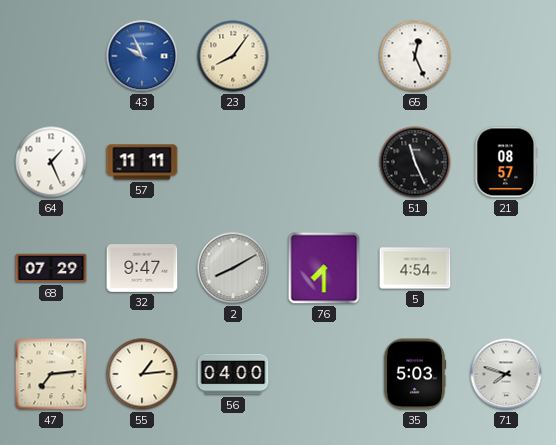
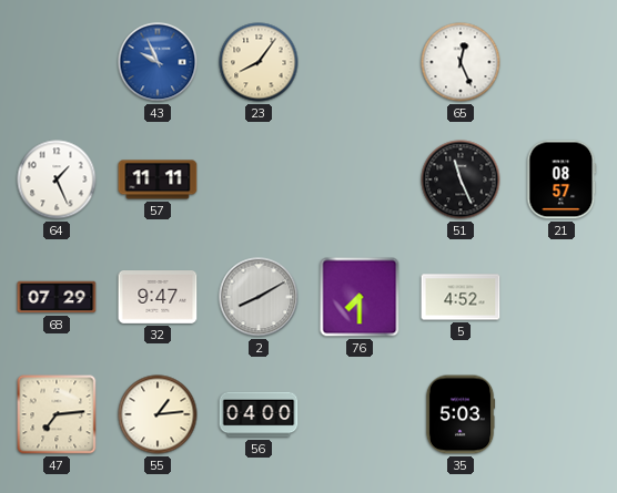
5: 4:54 -> 4:52
71: 7:48 -> none
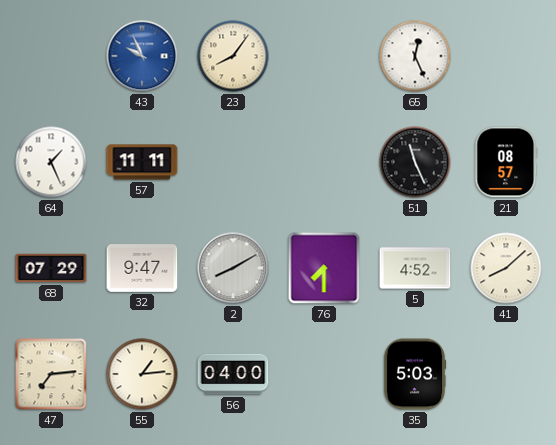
41: none -> 8:08
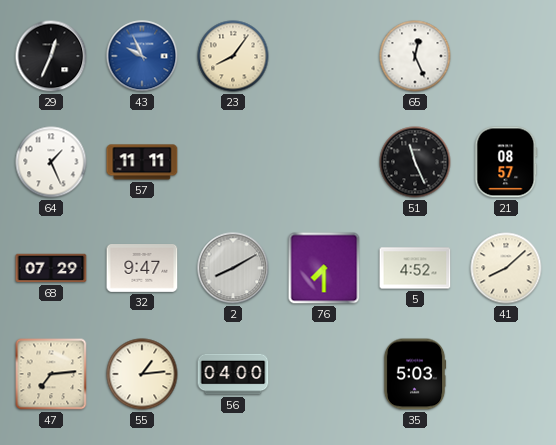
29: none -> 12:34
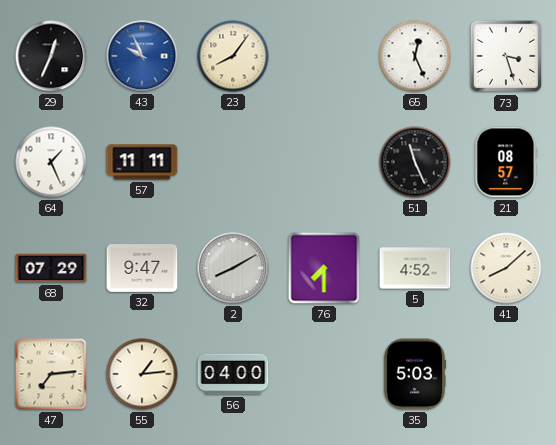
73: none -> 3:27
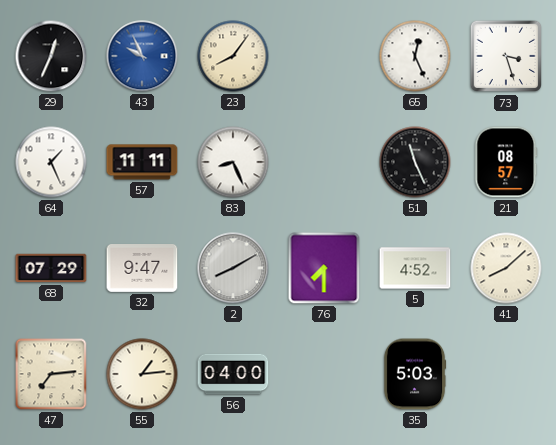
83: none -> 8:26
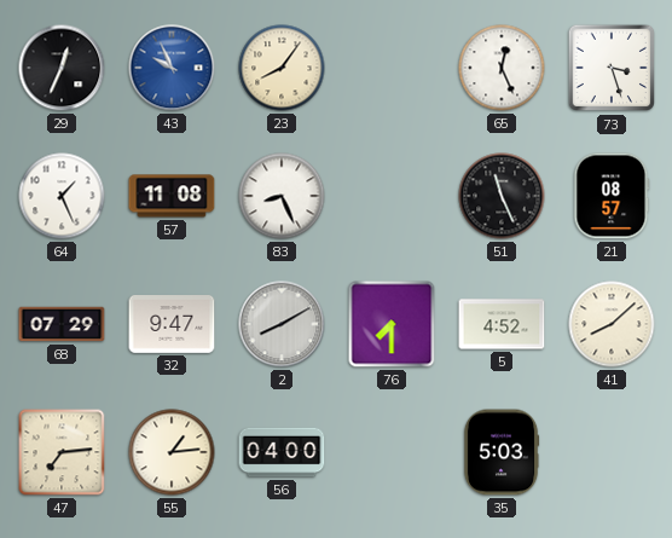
57: 11:11 -> 11:08
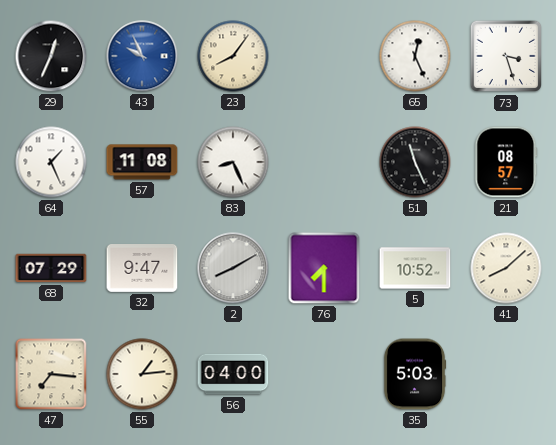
5: 4:52 -> 10:52
47: 7:14 -> 7:16
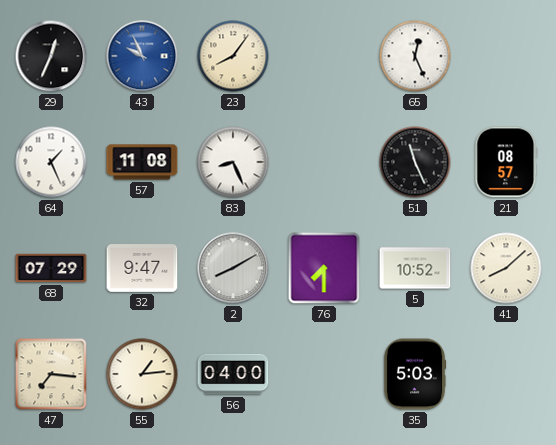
73: 3:27 -> none
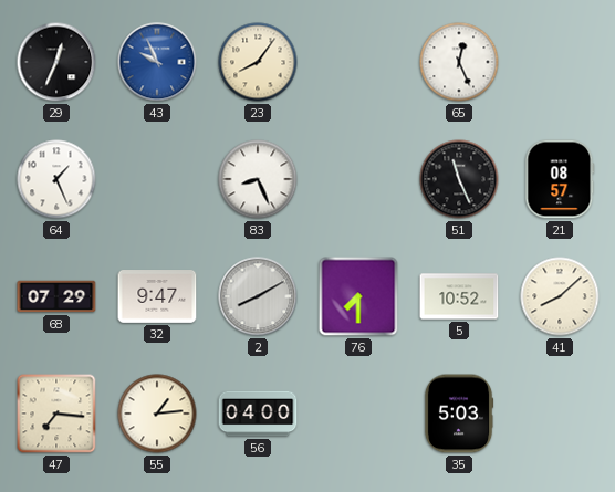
57: 11:08 -> none
